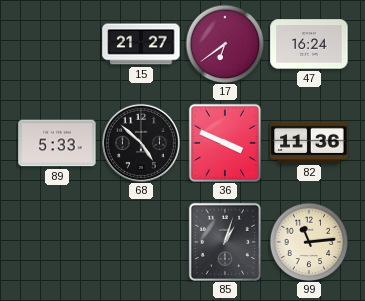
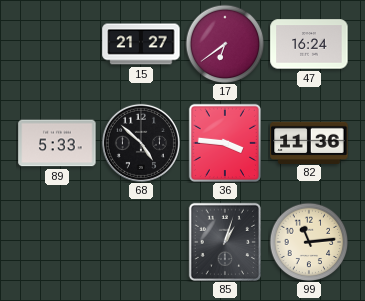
36: 3:49 -> 3:46
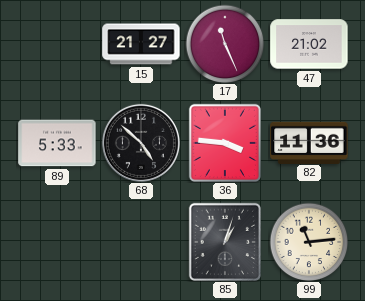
17: 6:39 -> 11:26
47: 16:24 -> 21:02
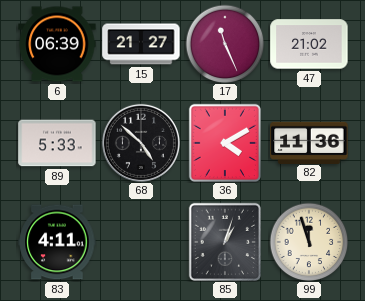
6: none -> 06:39
36: 3:46 -> 4:10
83: none -> 4:11
99: 11:14 -> 11:57
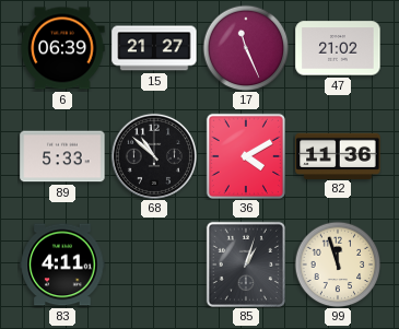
68: 4:52 -> 10:52
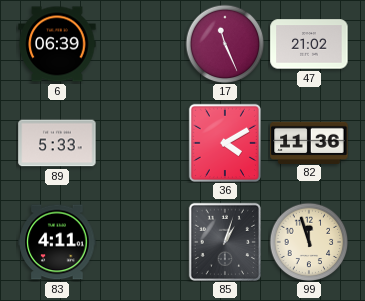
15: 21:27 -> none
68: 10:52 -> none
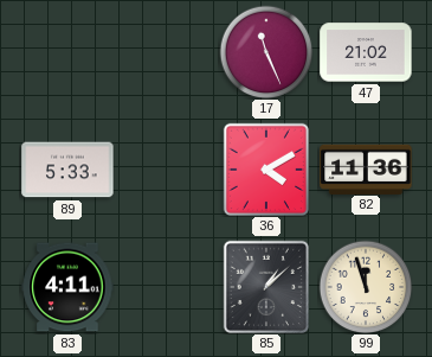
6: 06:39 -> none
85: 1:03 -> 1:08
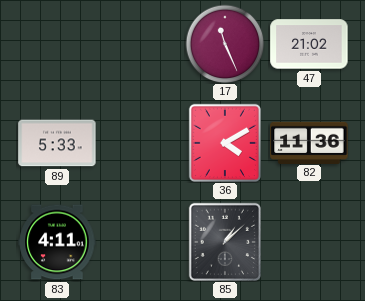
99: 11:57 -> none
